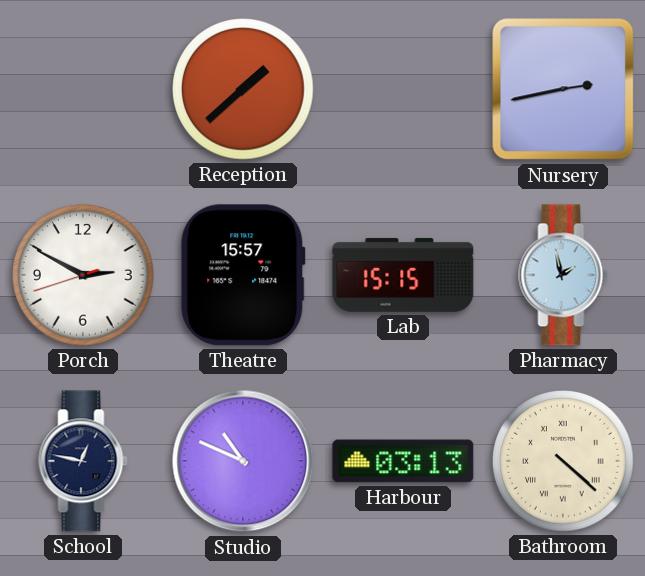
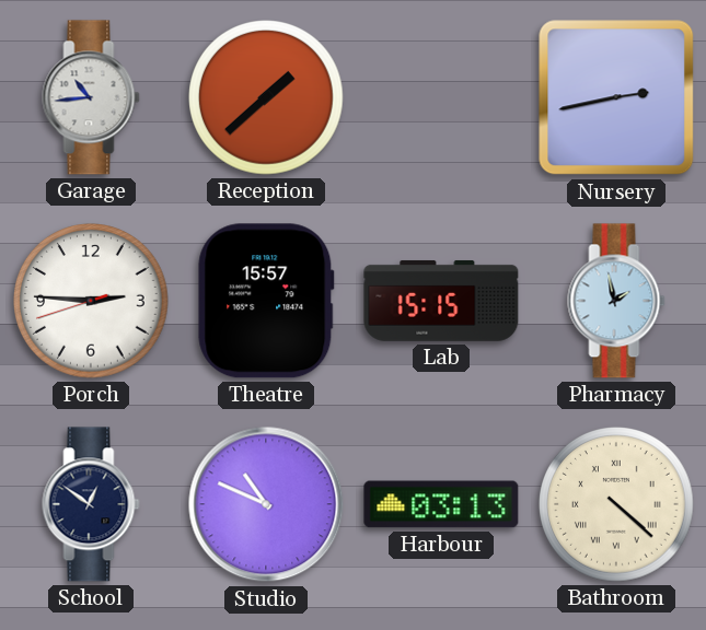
Garage: none -> 10:44
Porch: 2:49 -> 2:45
School: 12:47 -> 12:51
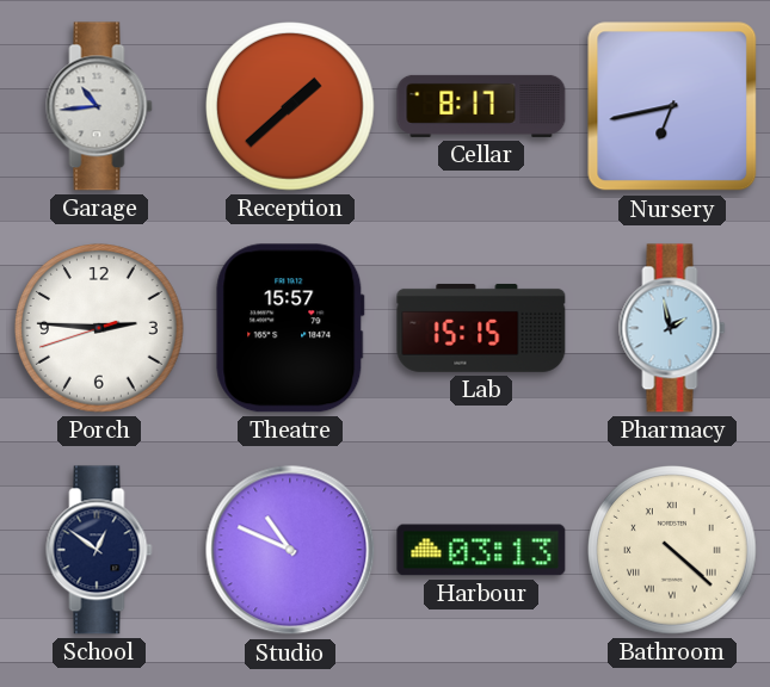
Cellar: none -> 8:17
Nursery: 2:43 -> 6:43
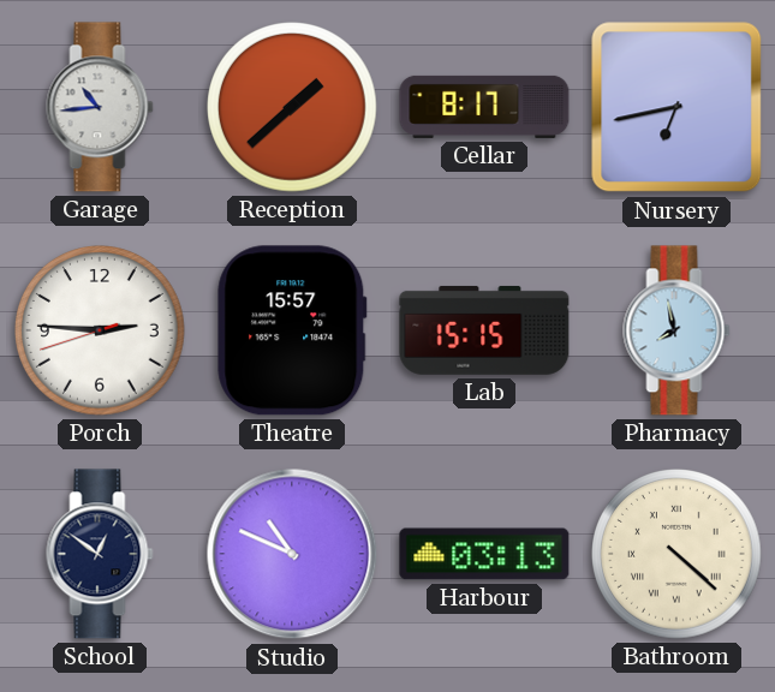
Pharmacy: 1:58 -> 7:58
